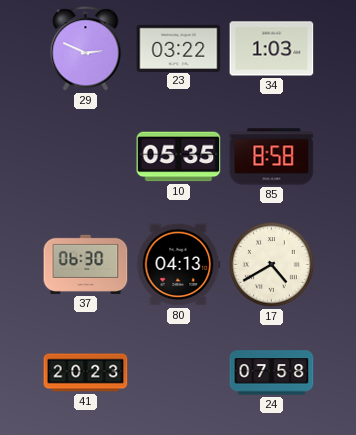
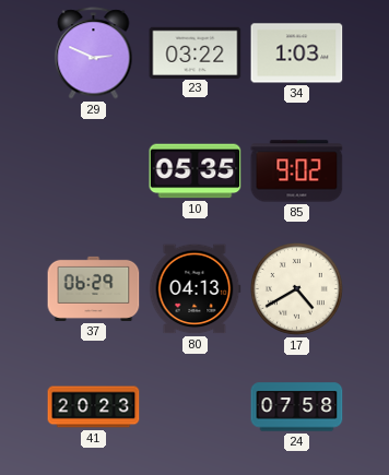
85: 8:58 -> 9:02
37: 06:30 -> 06:29
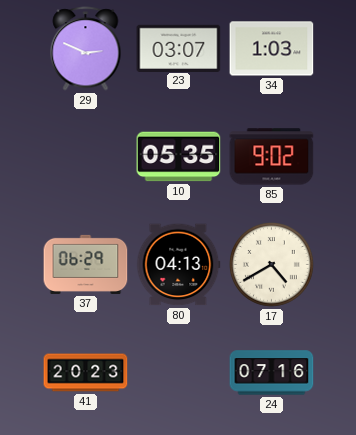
23: 03:22 -> 03:07
24: 07:58 -> 07:16
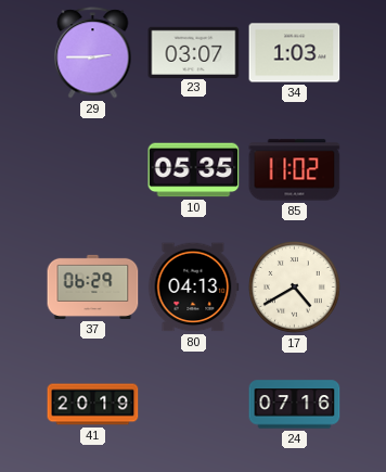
29: 2:49 -> 2:45
85: 9:02 -> 11:02
41: 20:23 -> 20:19
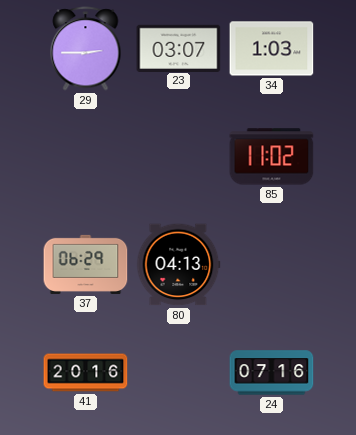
10: 05:35 -> none
17: 4:40 -> none
41: 20:19 -> 20:16
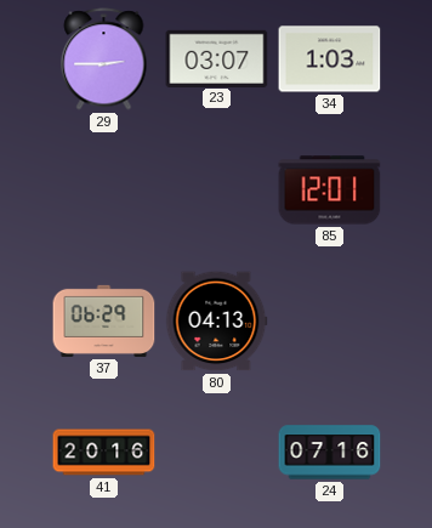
85: 11:02 -> 12:01
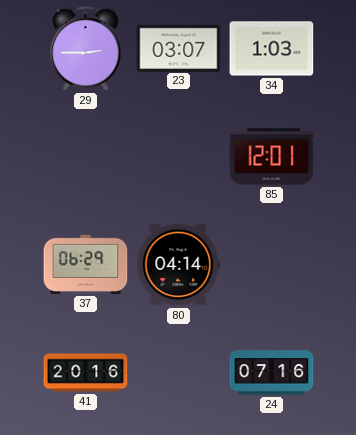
80: 04:13 -> 04:14
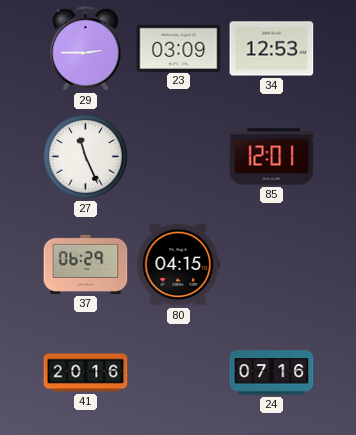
23: 03:07 -> 03:09
34: 1:03 -> 12:53
27: none -> 11:26
80: 04:14 -> 04:15
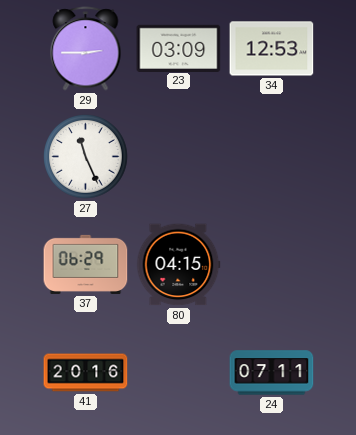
85: 12:01 -> none
24: 07:16 -> 07:11
